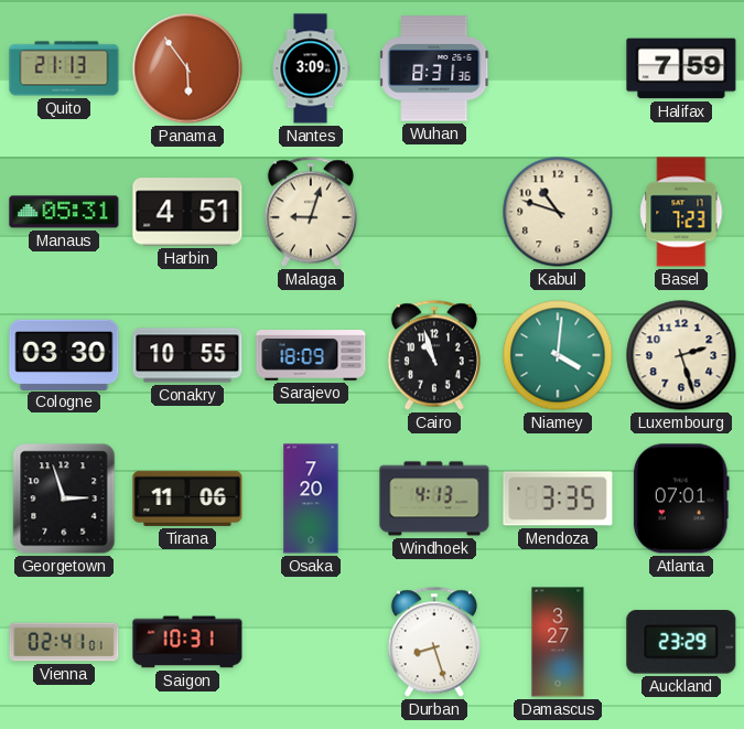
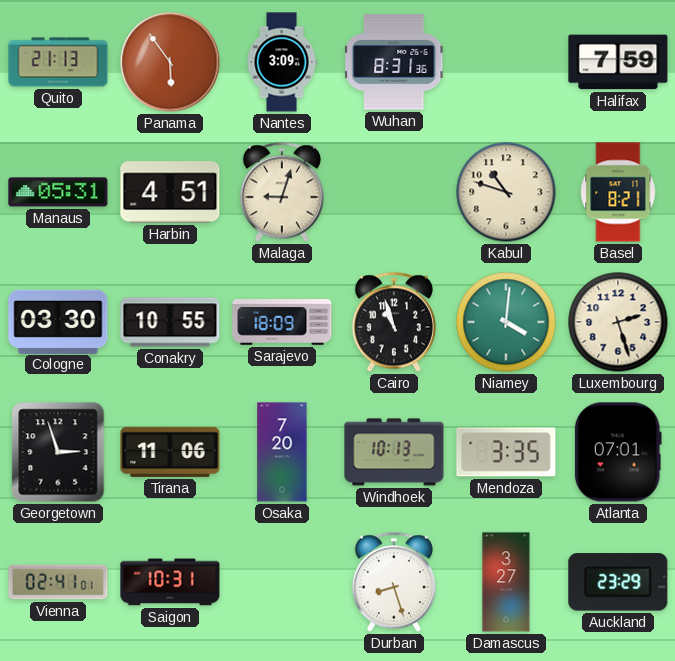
Basel: 7:23 -> 8:21
Windhoek: 4:13 -> 10:13
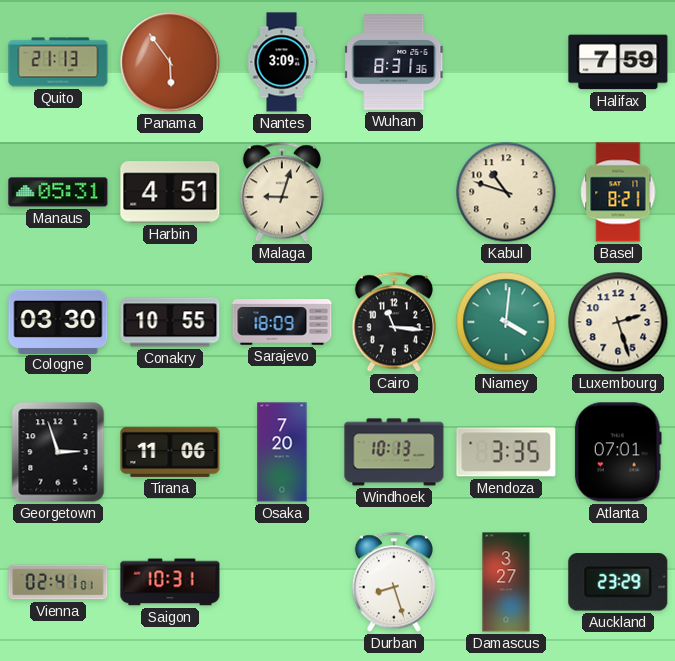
Cairo: 10:57 -> 11:16
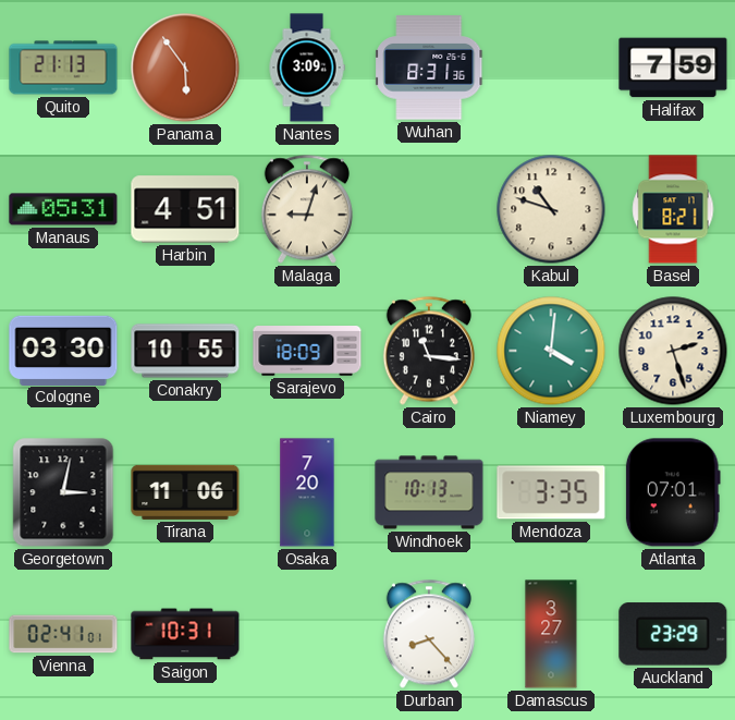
Georgetown: 2:57 -> 3:02
Durban: 8:27 -> 8:23
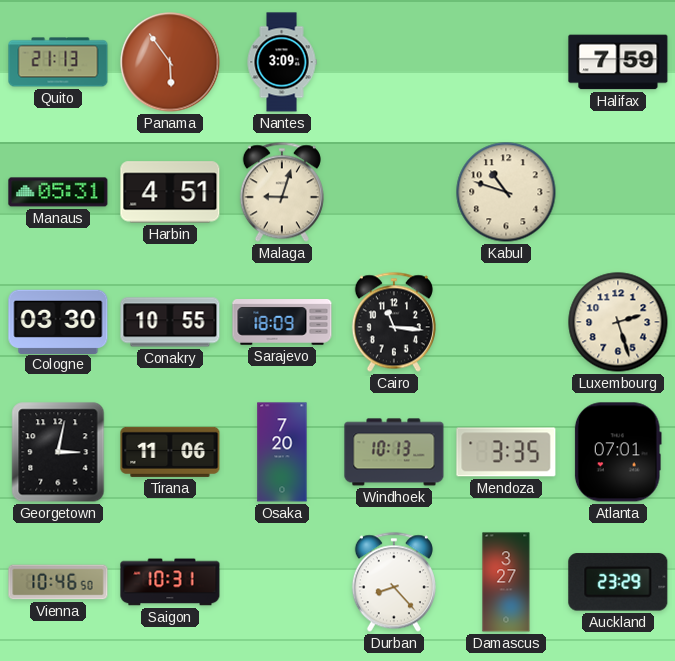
Wuhan: 8:31 -> none
Basel: 8:21 -> none
Niamey: 4:01 -> none
Vienna: 02:41 -> 10:46
